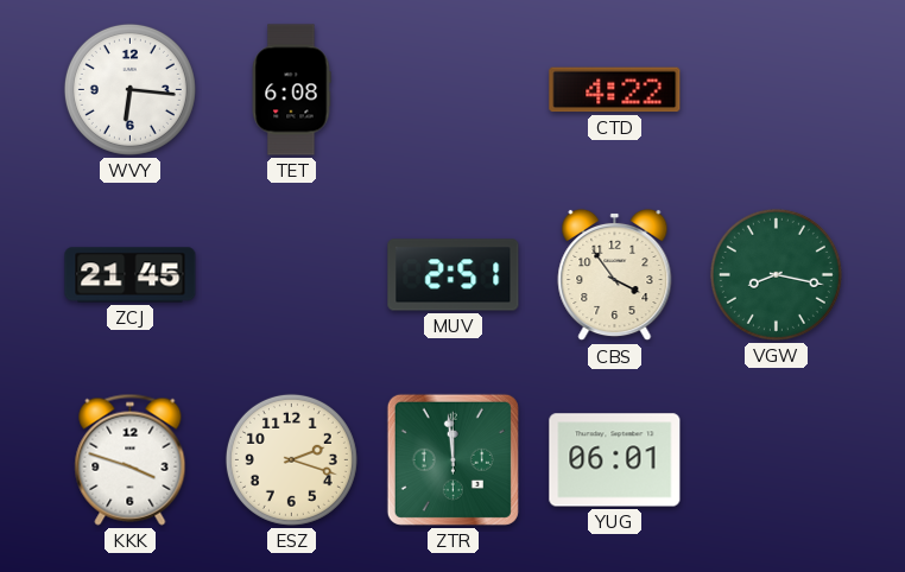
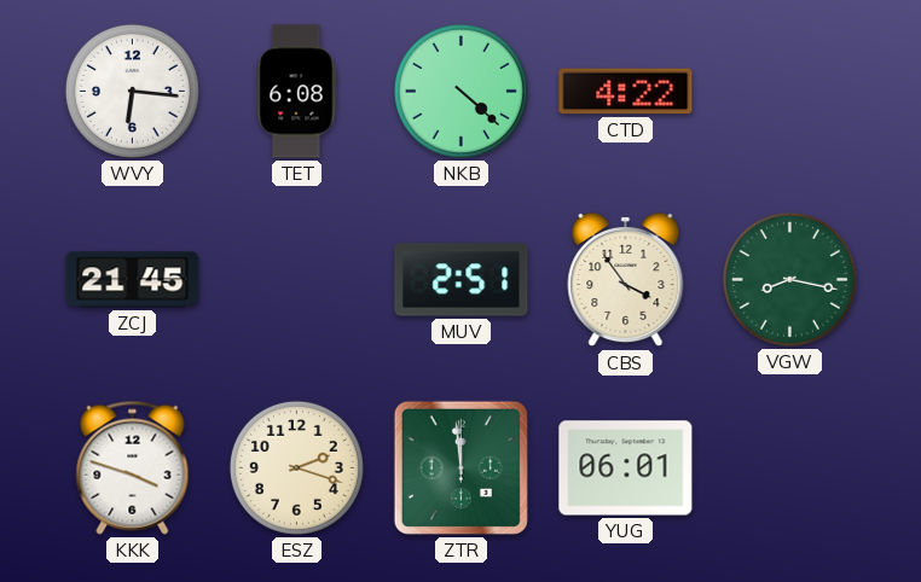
NKB: none -> 4:22
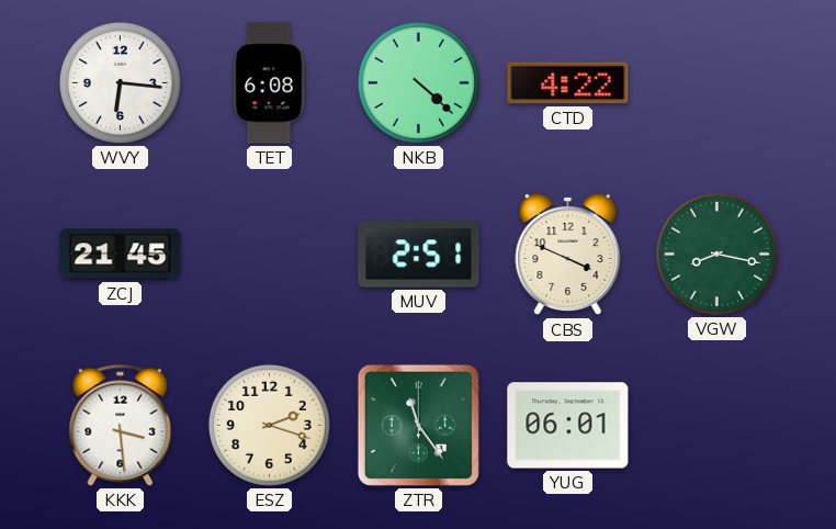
CBS: 3:54 -> 3:49
KKK: 3:48 -> 3:29
ZTR: 11:59 -> 11:24
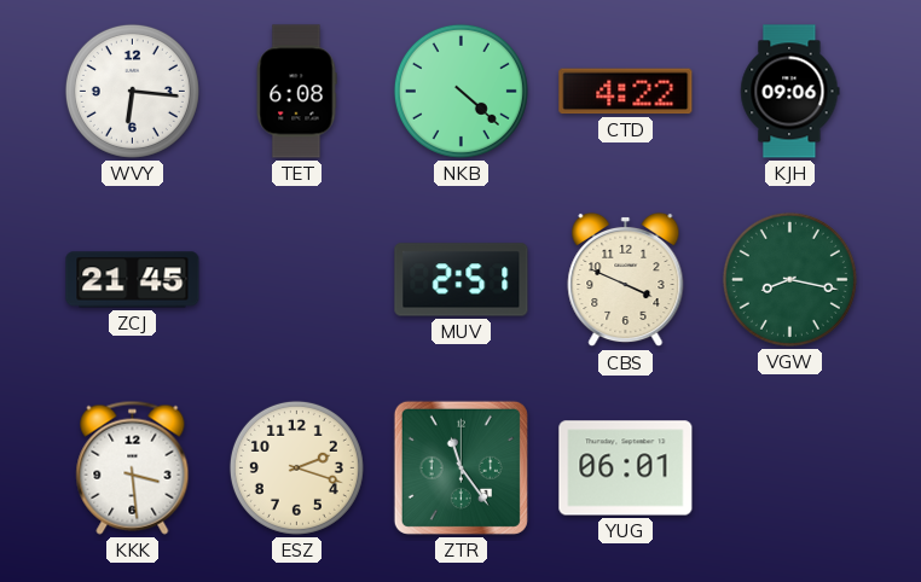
KJH: none -> 09:06
